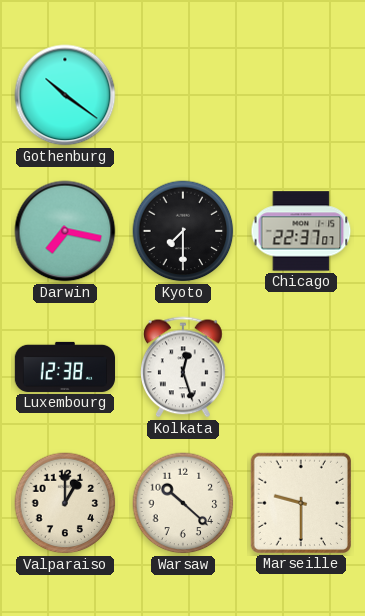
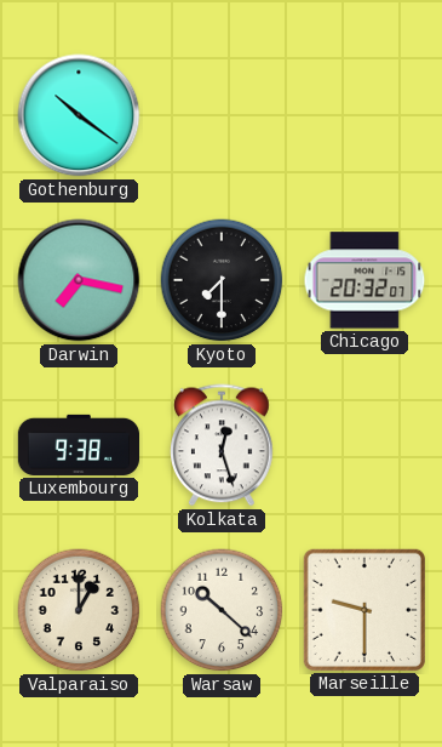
Chicago: 22:37 -> 20:32
Luxembourg: 12:38 -> 9:38
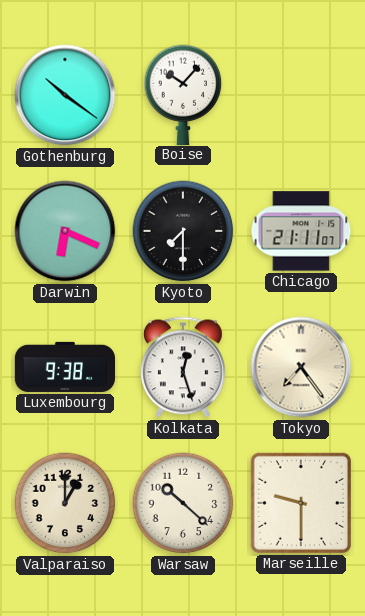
Boise: none -> 10:07
Darwin: 7:17 -> 6:19
Chicago: 20:32 -> 21:11
Tokyo: none -> 7:24
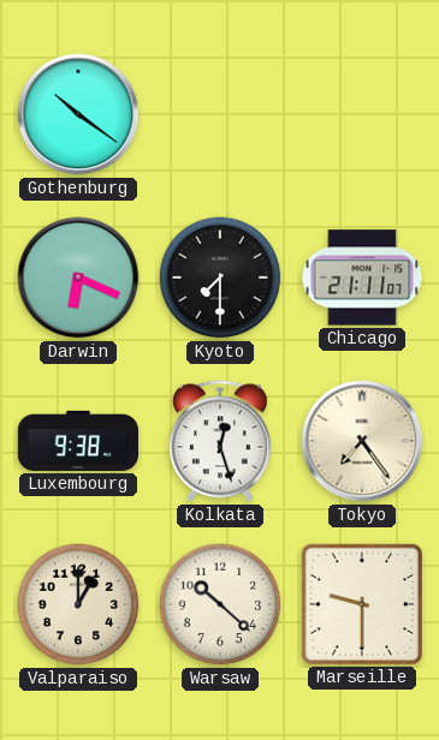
Boise: 10:07 -> none
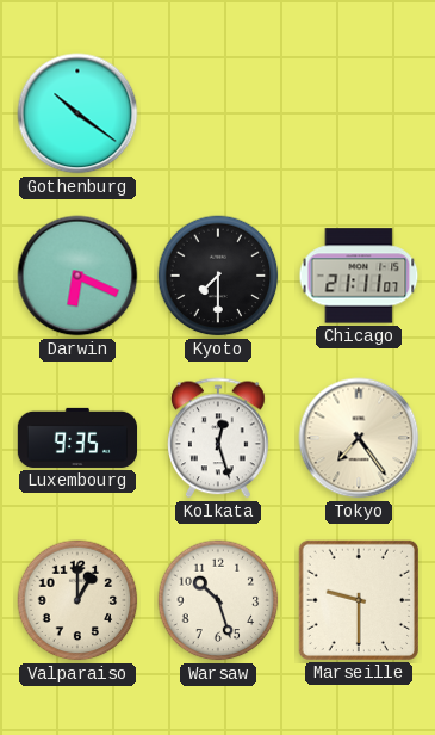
Luxembourg: 9:38 -> 9:35
Warsaw: 10:22 -> 10:27
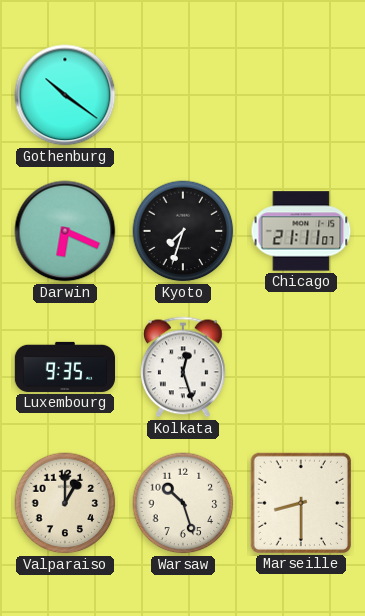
Kyoto: 7:30 -> 7:33
Tokyo: 7:24 -> none
Marseille: 9:30 -> 8:30
